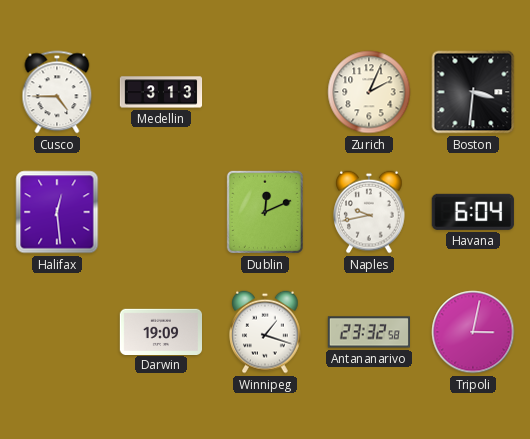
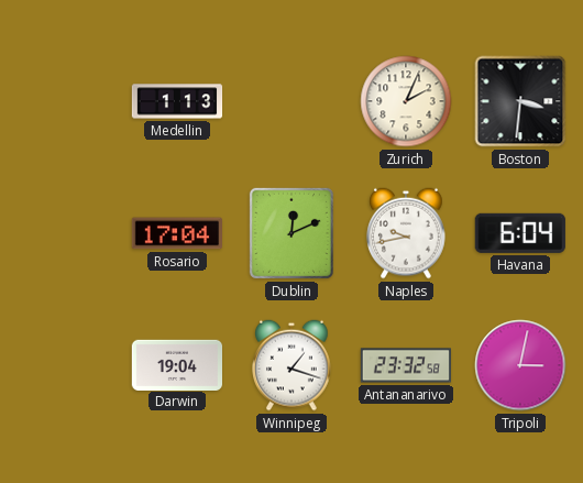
Cusco: 4:45 -> none
Medellin: 3:13 -> 1:13
Halifax: 12:29 -> none
Rosario: none -> 17:04
Darwin: 19:09 -> 19:04
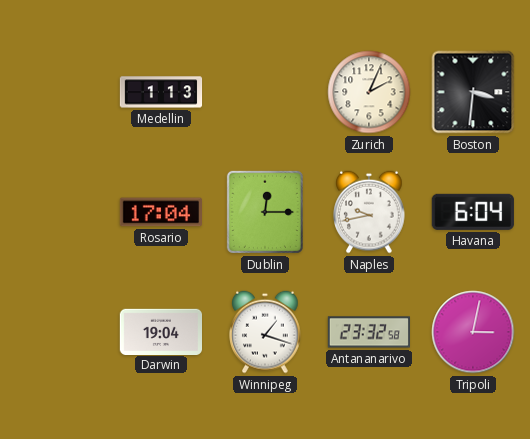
Dublin: 12:11 -> 12:15
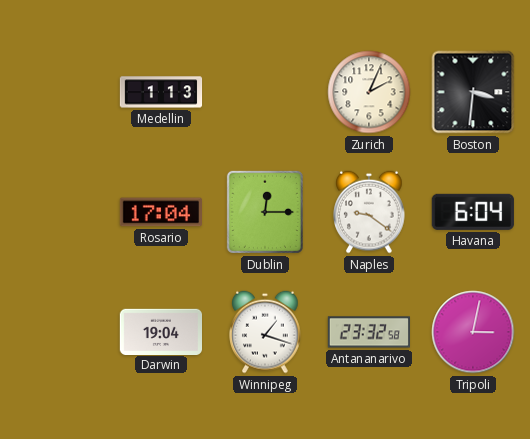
Naples: 9:43 -> 9:21
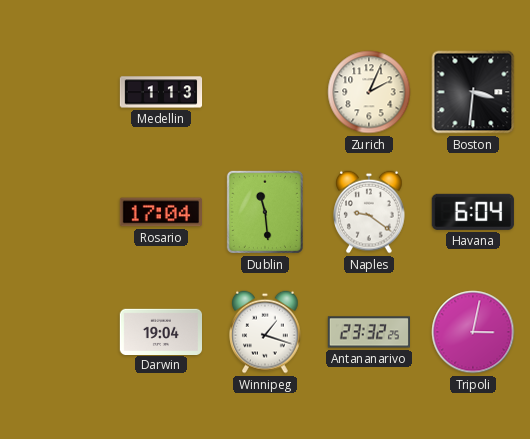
Dublin: 12:15 -> 11:29
Antananarivo: 23:32:58 -> 23:32:25
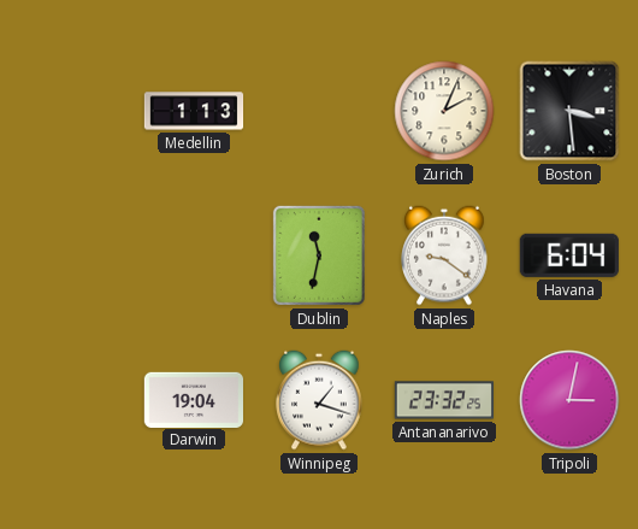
Boston: 3:31 -> 3:29
Rosario: 17:04 -> none
Dublin: 11:29 -> 11:32
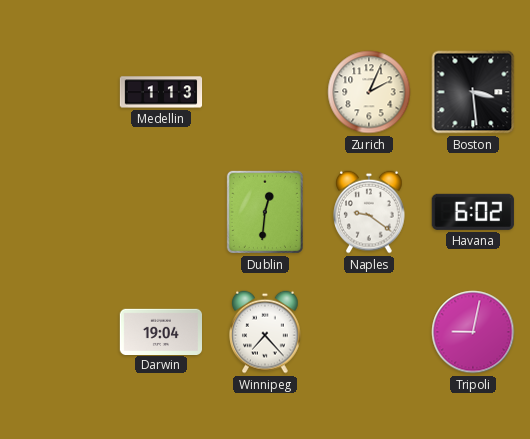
Dublin: 11:32 -> 12:31
Havana: 6:04 -> 6:02
Winnipeg: 1:18 -> 7:23
Antananarivo: 23:32 -> none
Tripoli: 3:02 -> 9:02
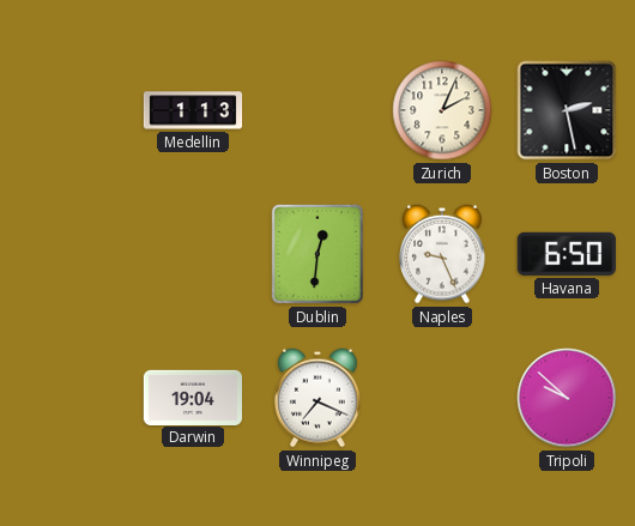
Boston: 3:29 -> 2:28
Naples: 9:21 -> 9:26
Havana: 6:02 -> 6:50
Winnipeg: 7:23 -> 7:19
Tripoli: 9:02 -> 9:52
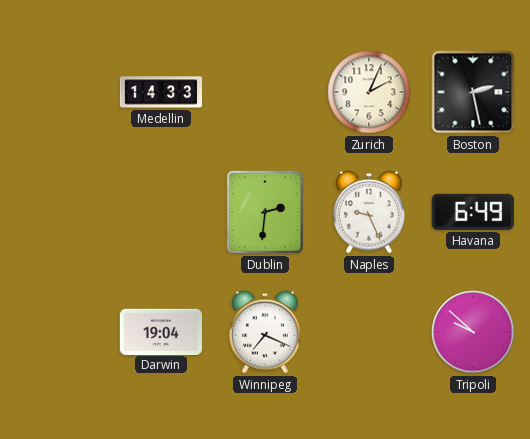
Medellin: 1:13 -> 14:33
Dublin: 12:31 -> 2:31
Havana: 6:50 -> 6:49
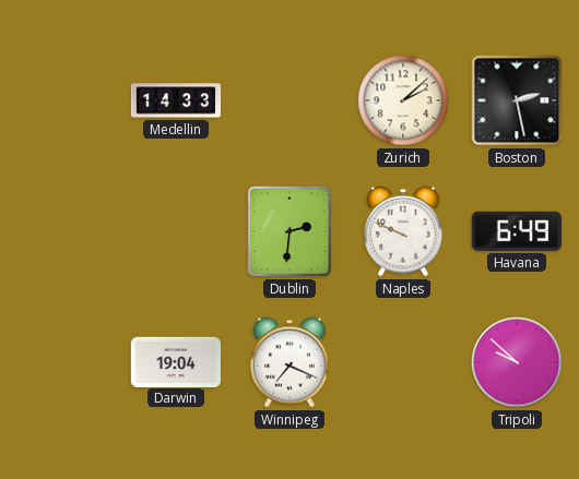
Zurich: 2:04 -> 2:08
Naples: 9:26 -> 9:49
